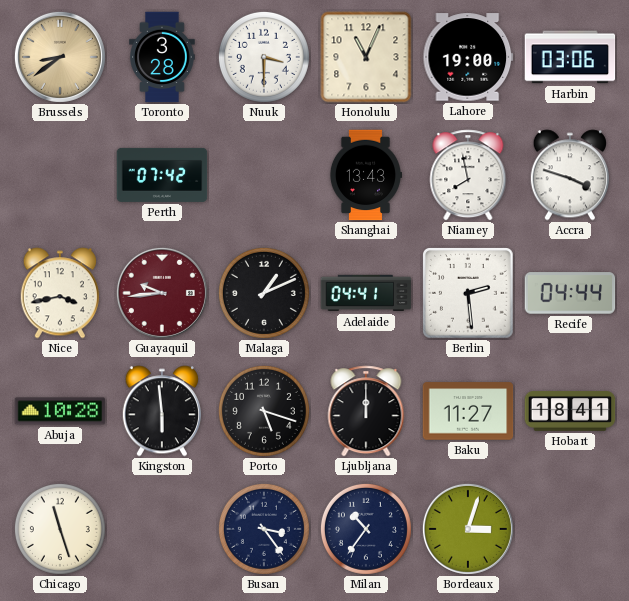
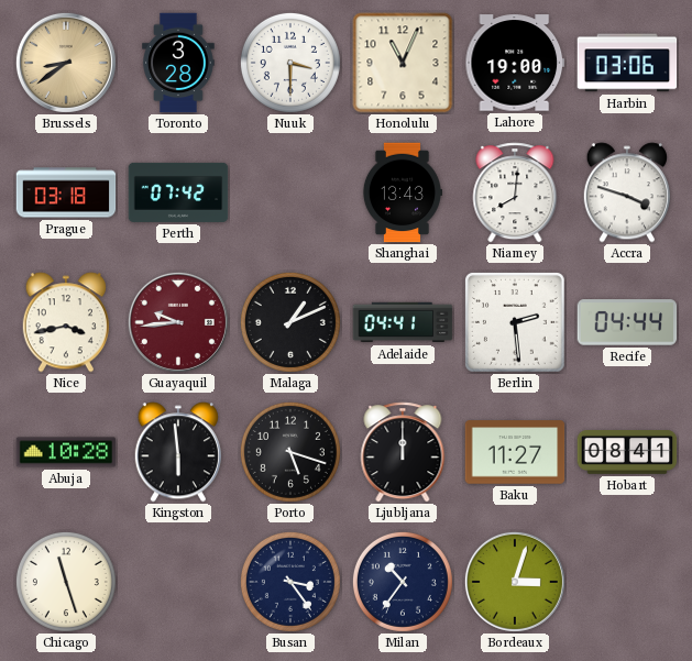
Prague: none -> 03:18
Niamey: 7:58 -> 8:01
Hobart: 18:41 -> 08:41
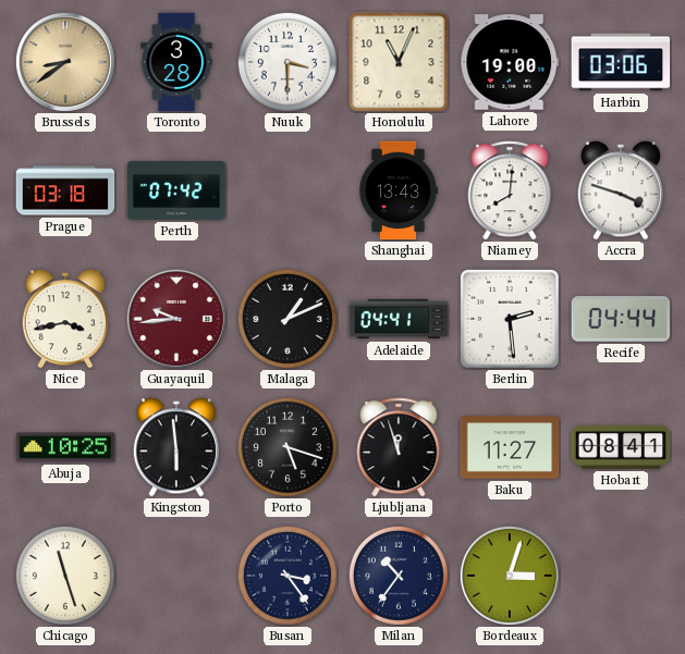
Abuja: 10:28 -> 10:25
Ljubljana: 12:00 -> 11:57
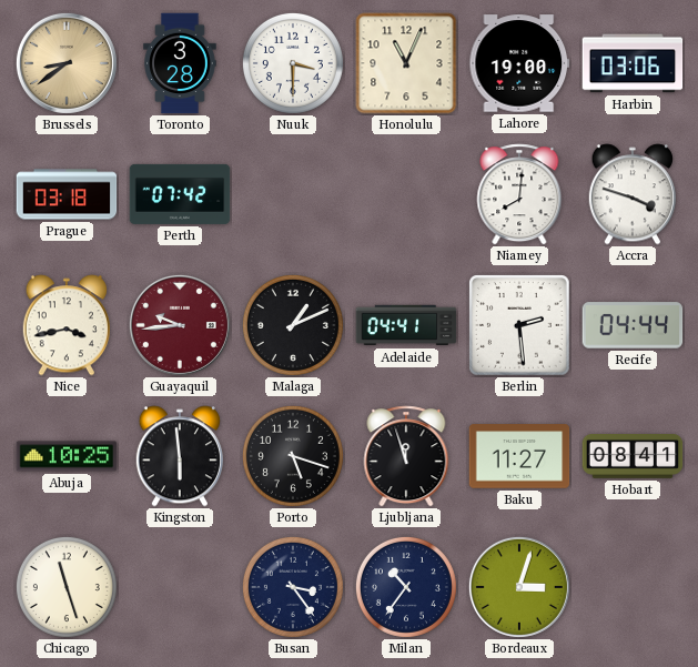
Shanghai: 13:43 -> none
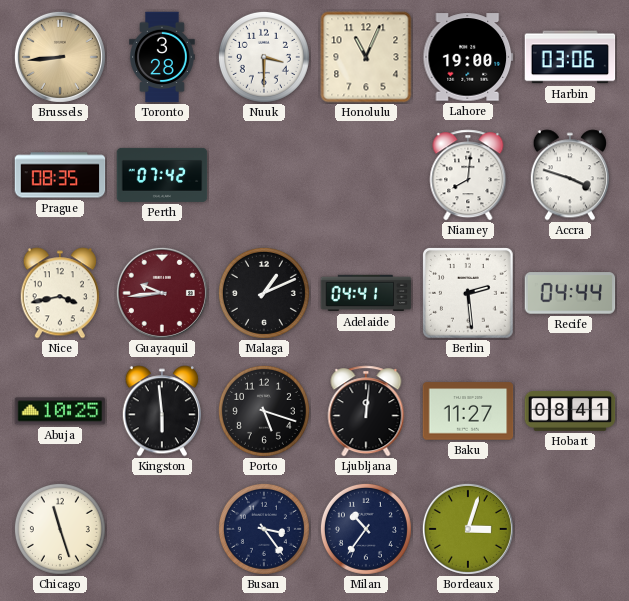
Brussels: 8:39 -> 8:44
Prague: 03:18 -> 08:35
Ljubljana: 11:57 -> 12:01
